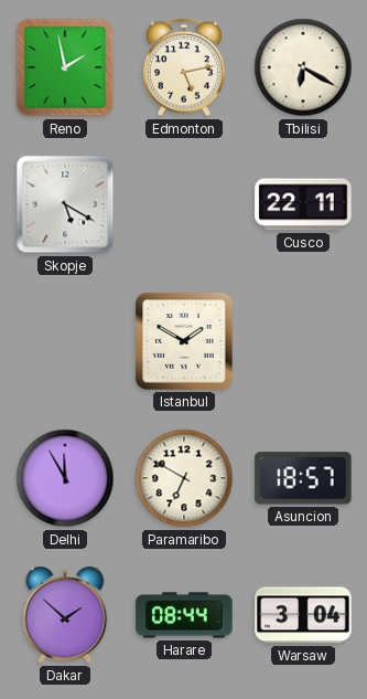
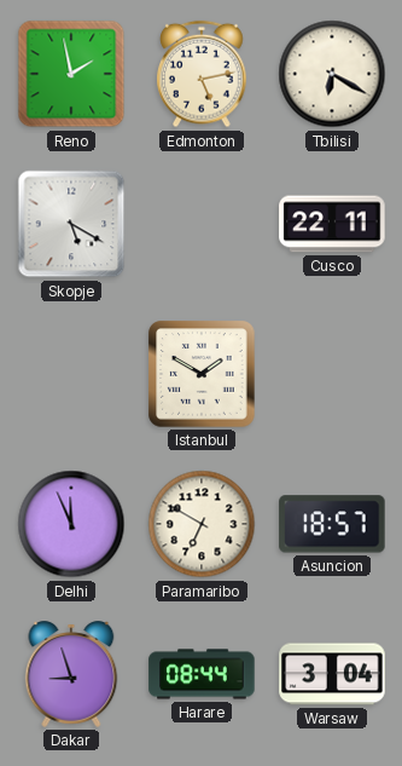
Delhi: 11:55 -> 11:56
Dakar: 1:52 -> 8:57
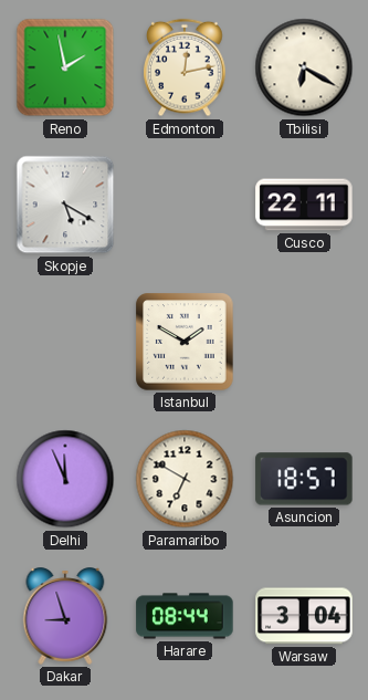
Edmonton: 5:13 -> 12:13
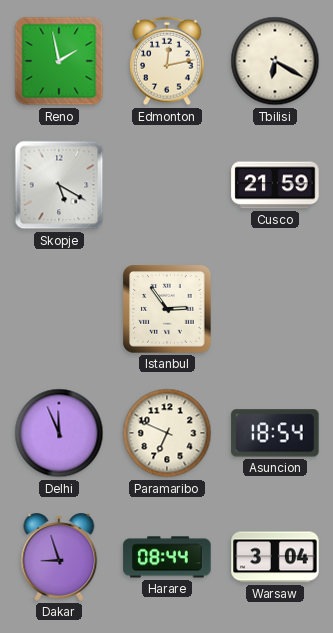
Cusco: 22:11 -> 21:59
Istanbul: 1:50 -> 2:54
Paramaribo: 6:50 -> 6:49
Asuncion: 18:57 -> 18:54
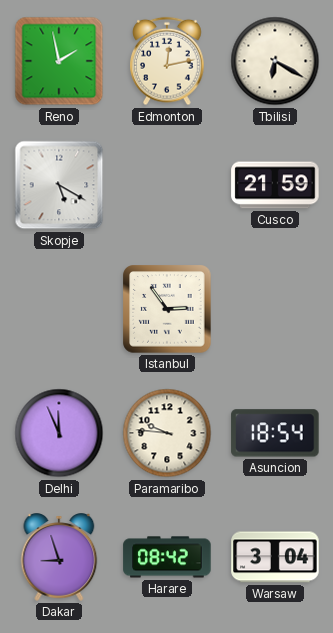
Paramaribo: 6:49 -> 9:46
Harare: 08:44 -> 08:42
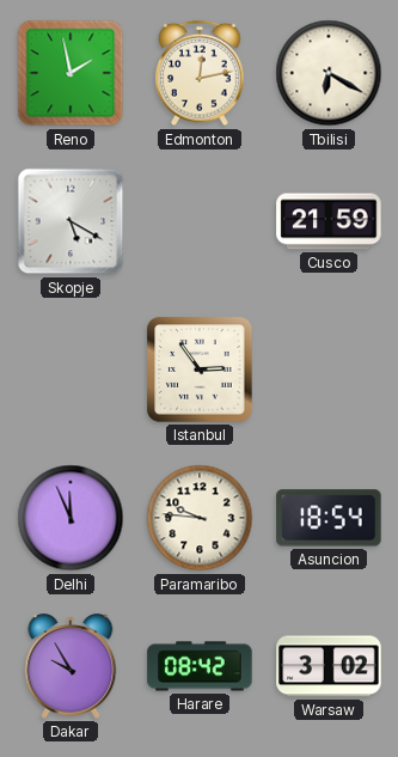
Dakar: 8:57 -> 9:55
Warsaw: 3:04 -> 3:02
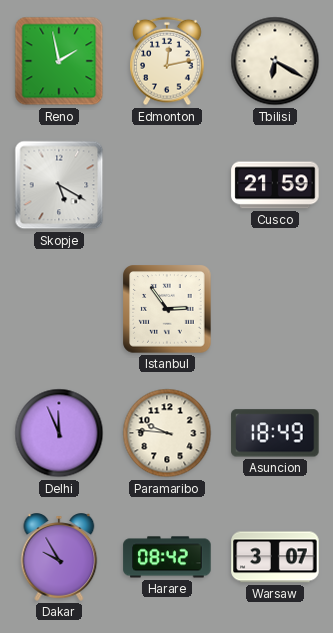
Asuncion: 18:54 -> 18:49
Warsaw: 3:02 -> 3:07
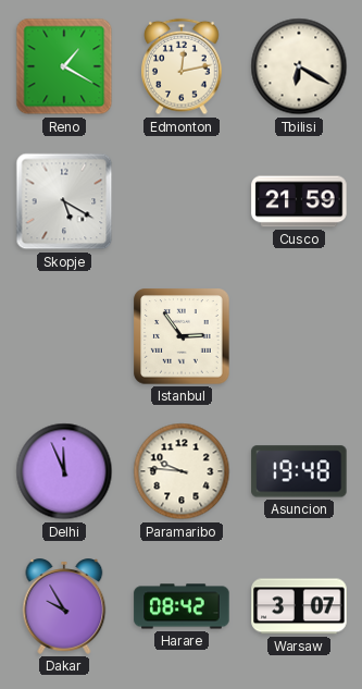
Reno: 1:58 -> 1:20
Asuncion: 18:49 -> 19:48
